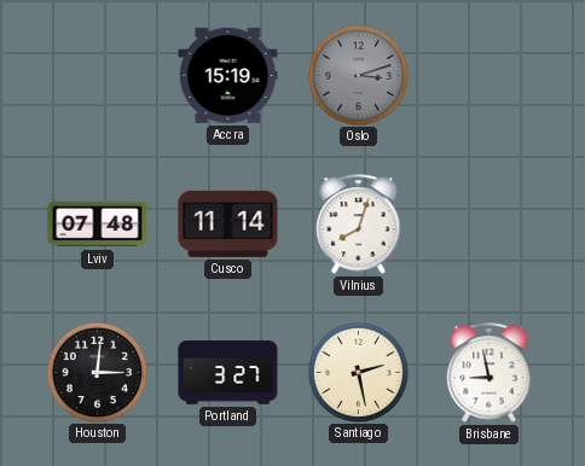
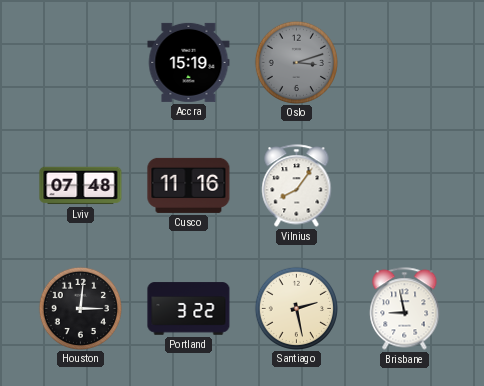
Cusco: 11:14 -> 11:16
Vilnius: 8:03 -> 8:06
Portland: 3:27 -> 3:22
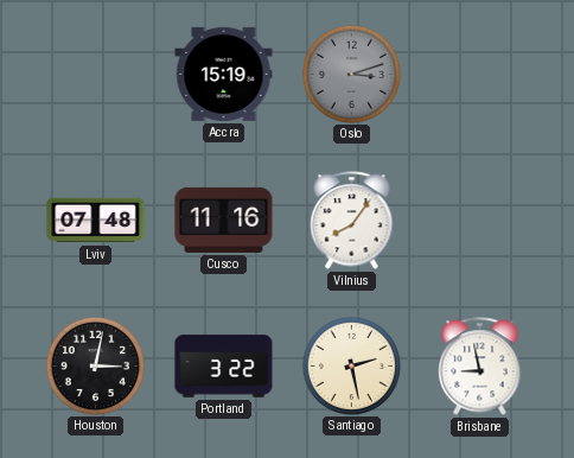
Houston: 3:01 -> 3:02
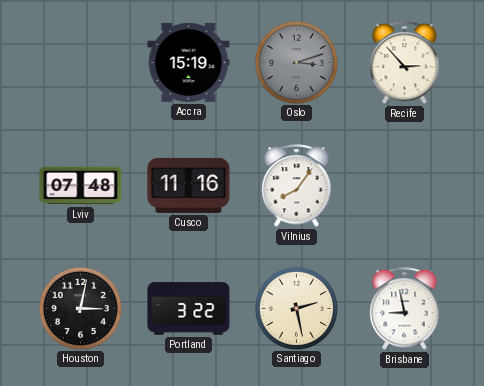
Recife: none -> 2:53
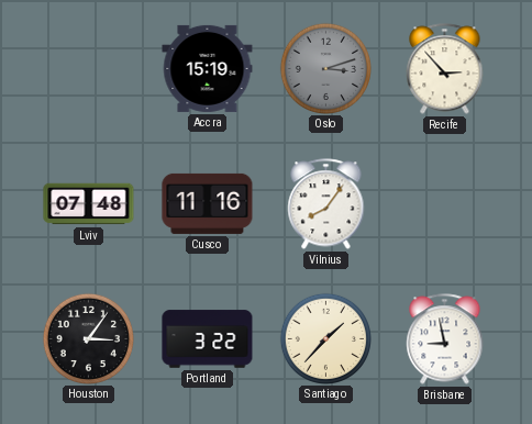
Houston: 3:02 -> 3:06
Santiago: 2:28 -> 1:37
